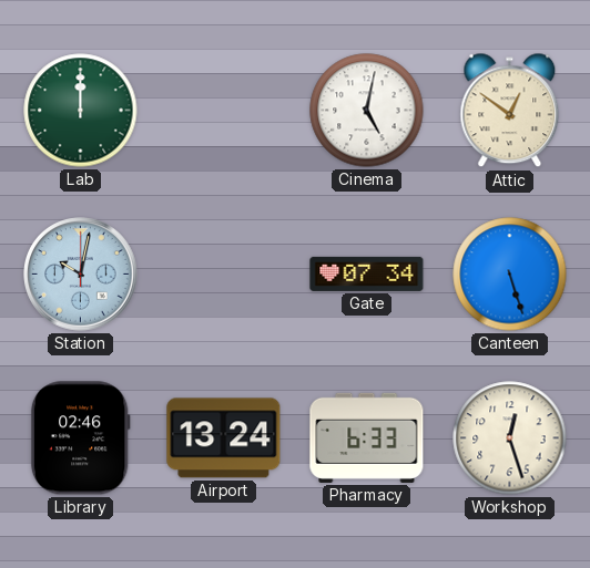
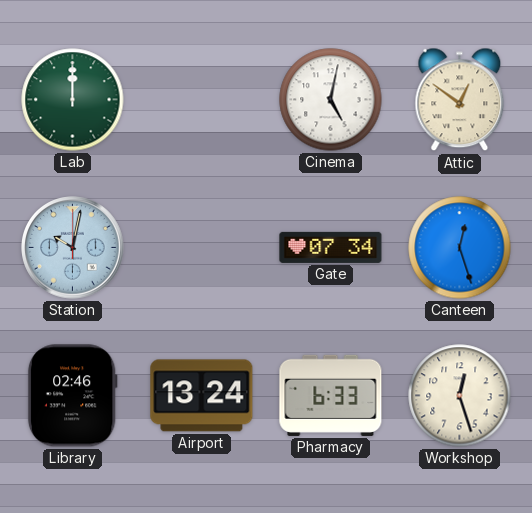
Canteen: 5:27 -> 12:27
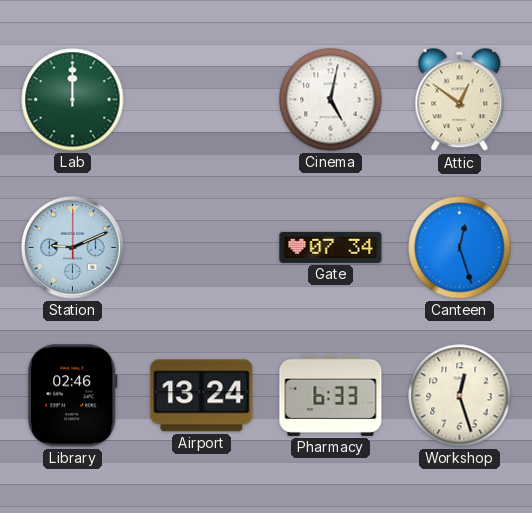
Station: 10:02 -> 9:11
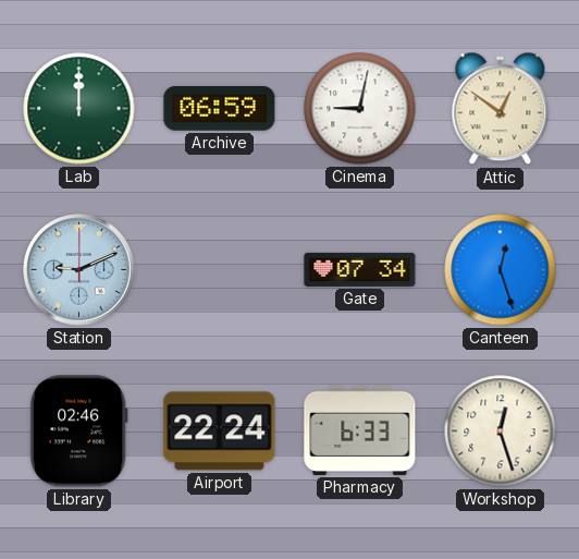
Archive: none -> 06:59
Cinema: 5:02 -> 9:02
Airport: 13:24 -> 22:24
